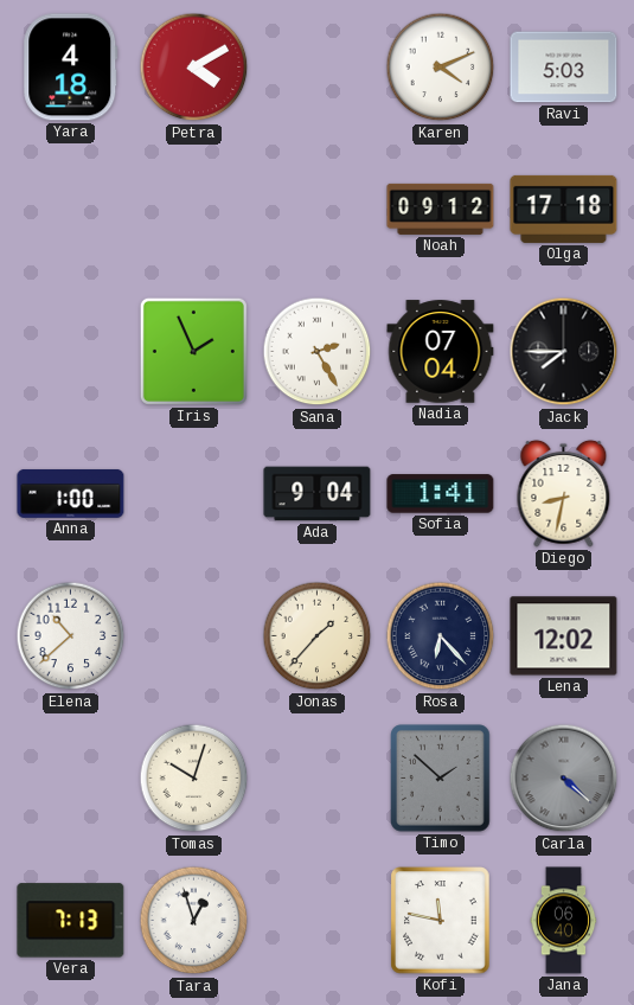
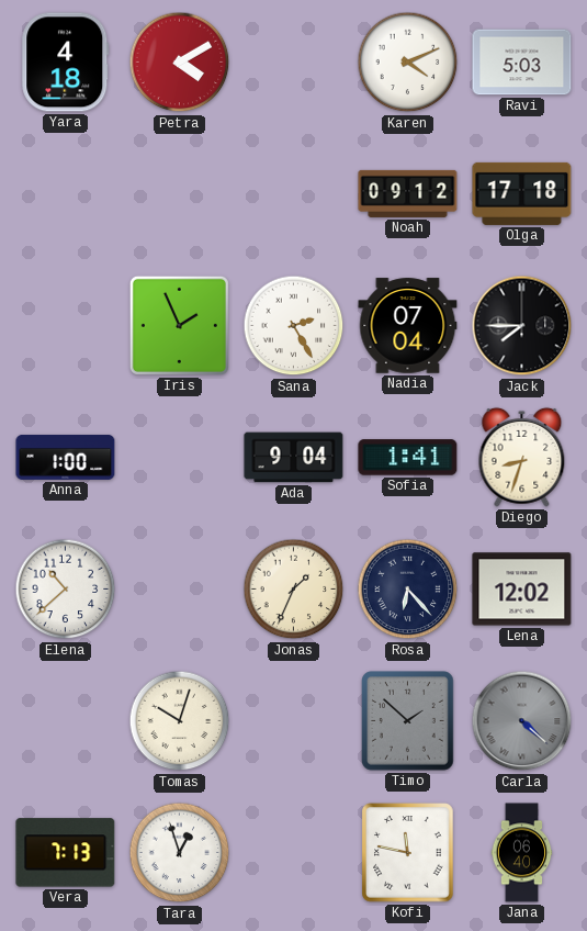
Diego: 8:32 -> 8:33
Jonas: 1:37 -> 1:34
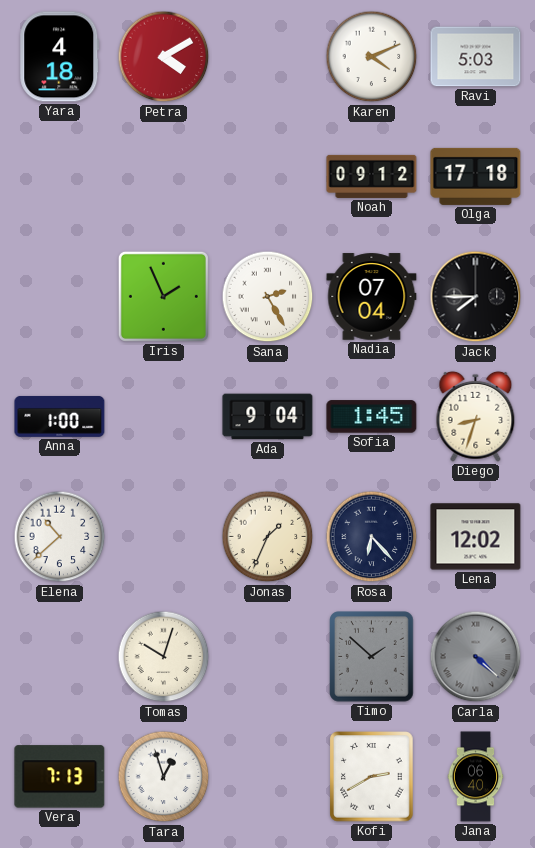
Sofia: 1:41 -> 1:45
Kofi: 11:47 -> 2:40
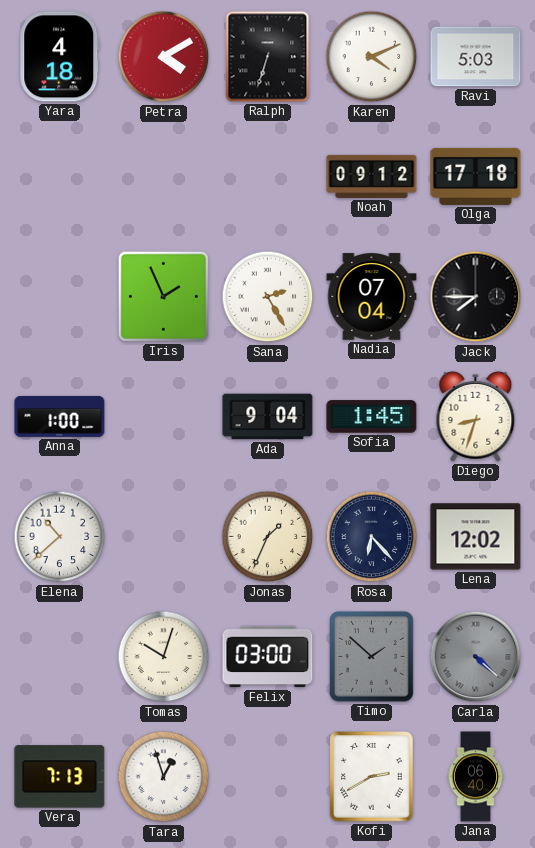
Ralph: none -> 6:33
Felix: none -> 03:00
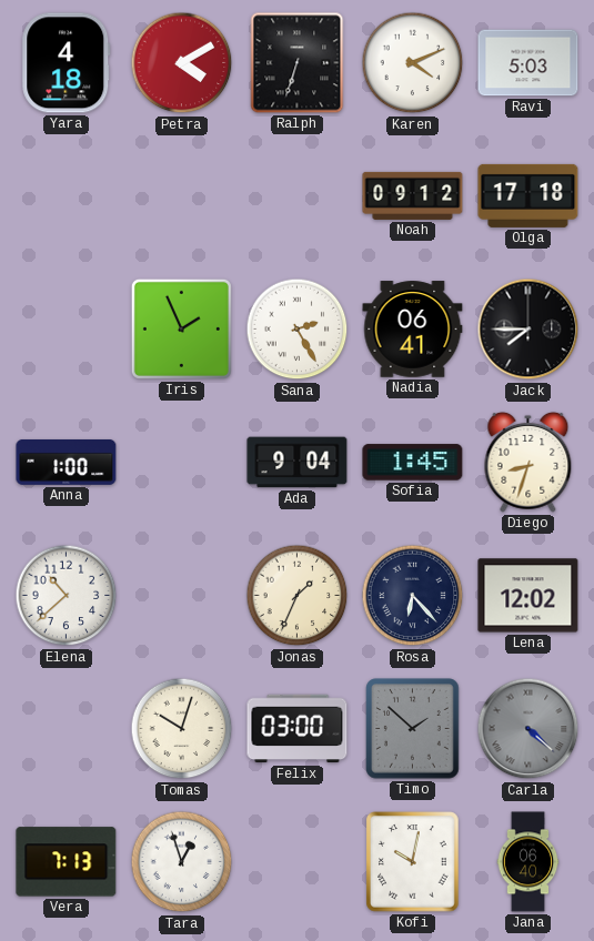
Nadia: 07:04 -> 06:41
Kofi: 2:40 -> 10:02
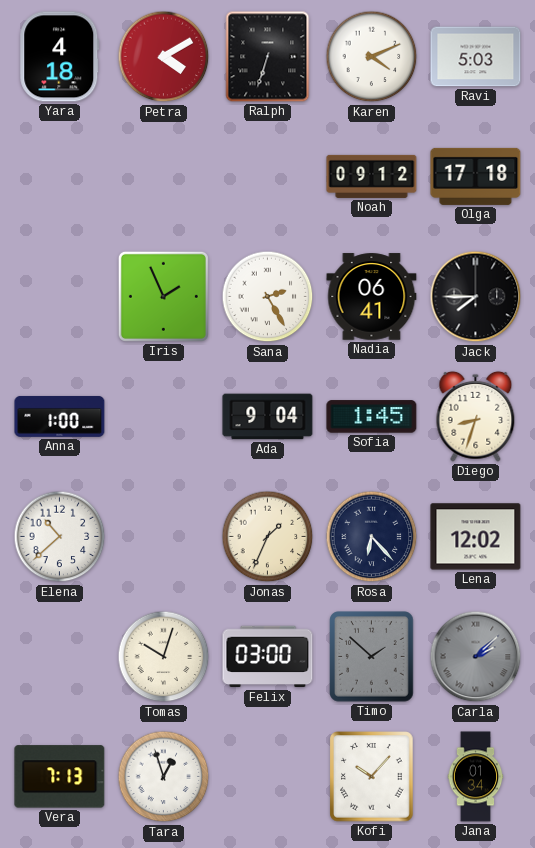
Carla: 4:22 -> 2:08
Kofi: 10:02 -> 10:07
Jana: 06:40 -> 01:34
